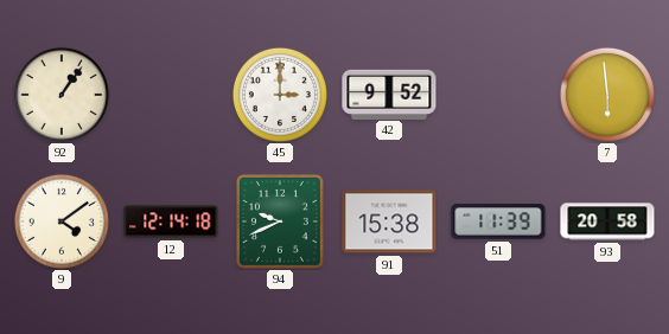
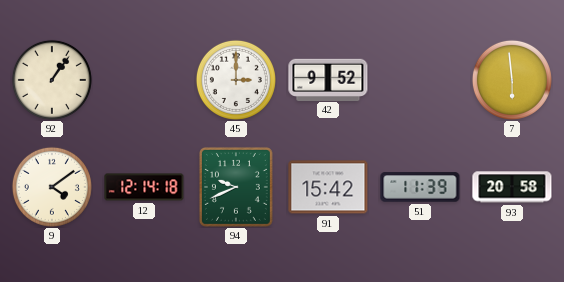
91: 15:38 -> 15:42
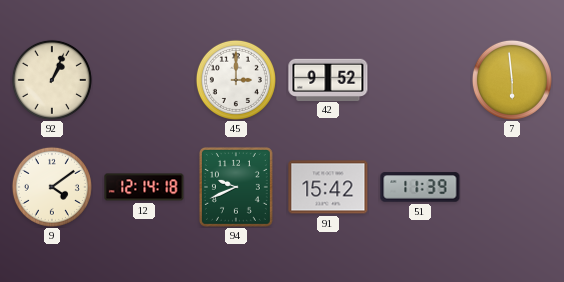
92: 1:06 -> 1:04
93: 20:58 -> none
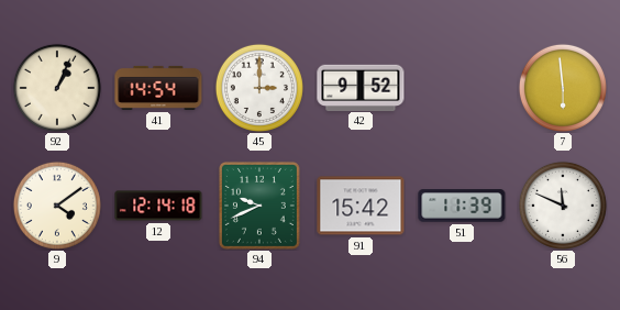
41: none -> 14:54
56: none -> 11:49
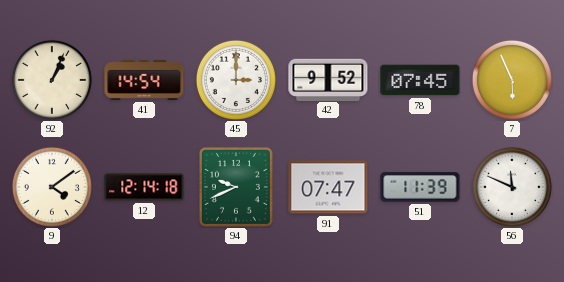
78: none -> 07:45
7: 5:59 -> 5:56
91: 15:42 -> 07:47
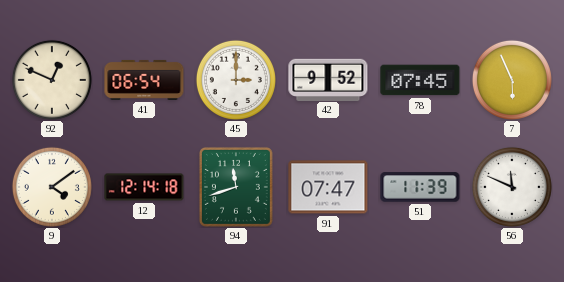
92: 1:04 -> 12:49
41: 14:54 -> 06:54
94: 9:41 -> 11:42
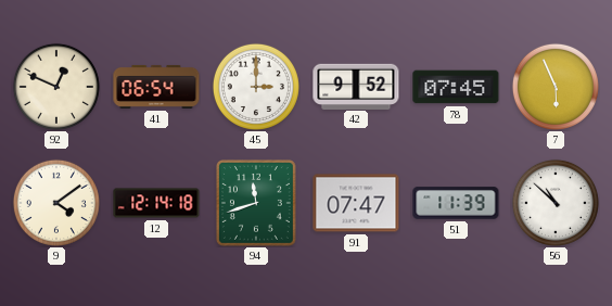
56: 11:49 -> 10:52
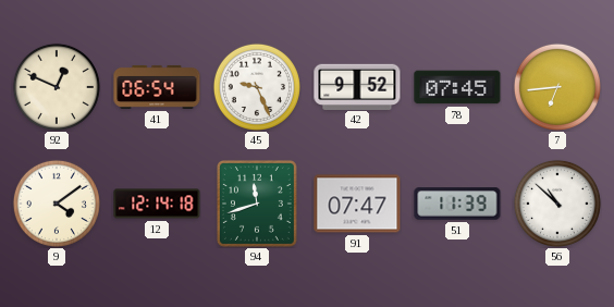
45: 3:00 -> 9:26
7: 5:56 -> 6:44
